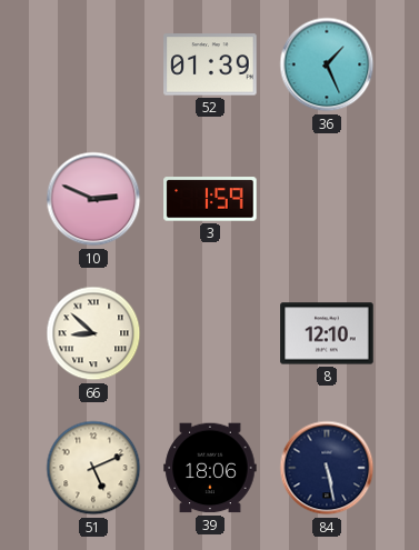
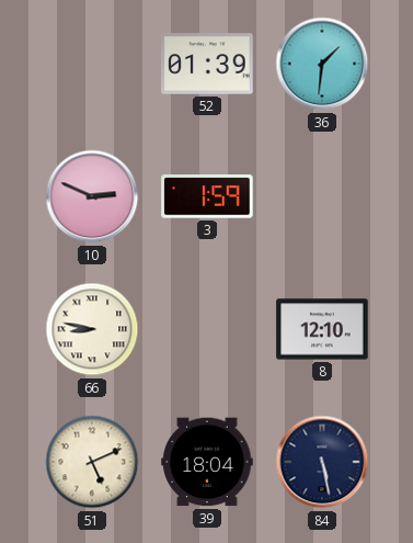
36: 1:26 -> 1:31
66: 8:52 -> 8:47
39: 18:06 -> 18:04
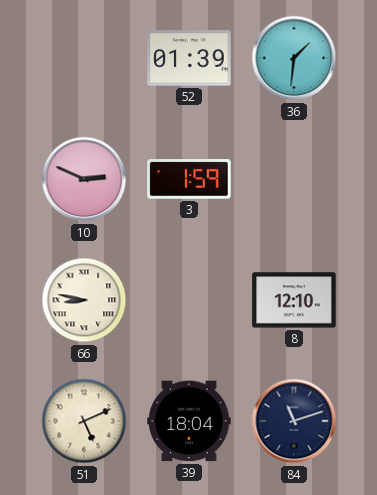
84: 5:28 -> 11:12
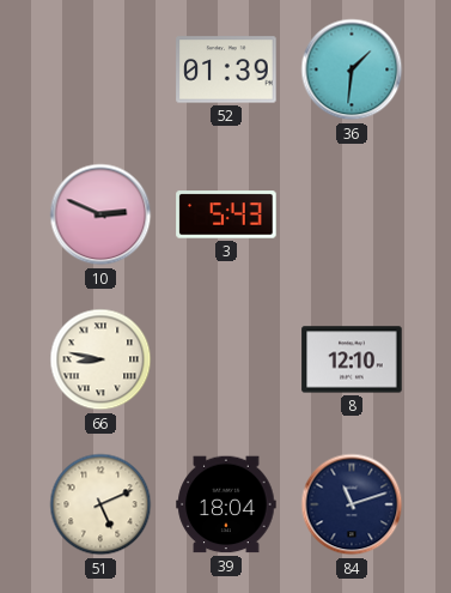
3: 1:59 -> 5:43
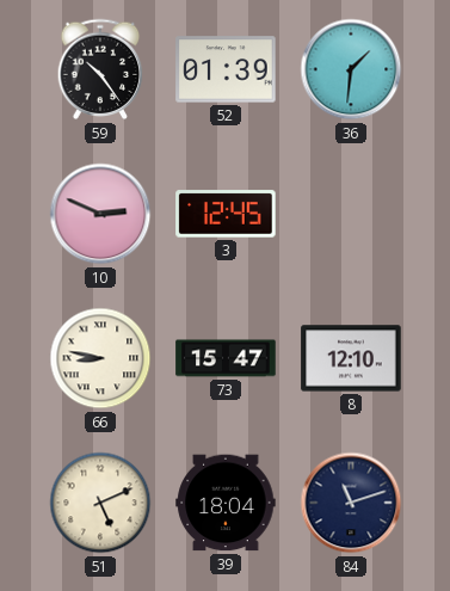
59: none -> 10:24
3: 5:43 -> 12:45
73: none -> 15:47
